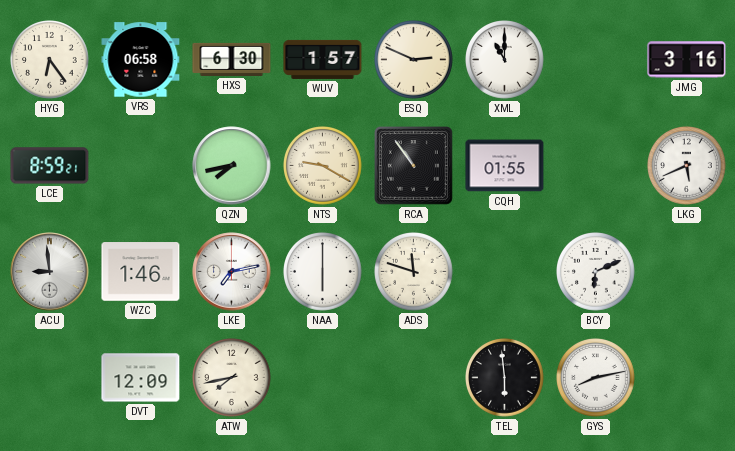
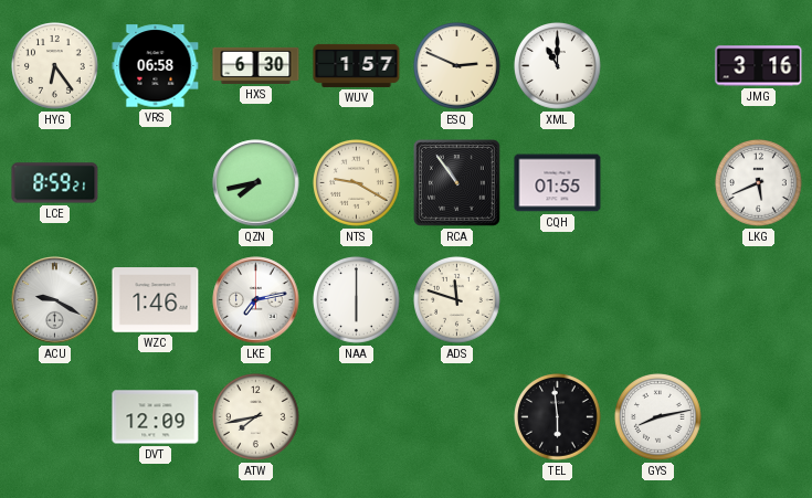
ACU: 8:59 -> 9:20
BCY: 6:11 -> none
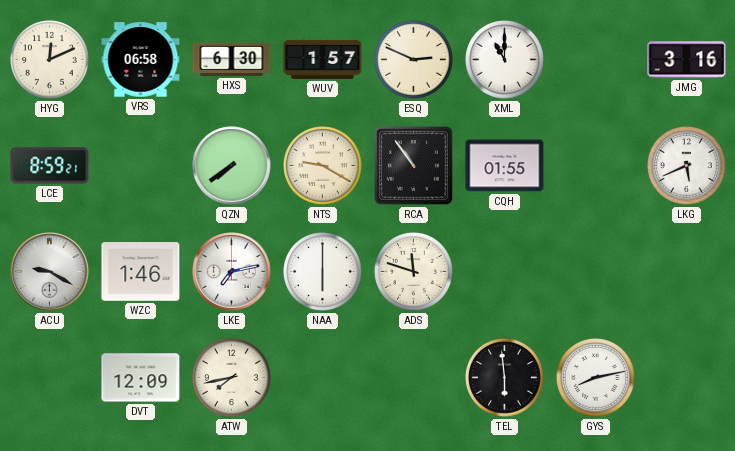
HYG: 6:24 -> 12:11
QZN: 7:43 -> 7:39
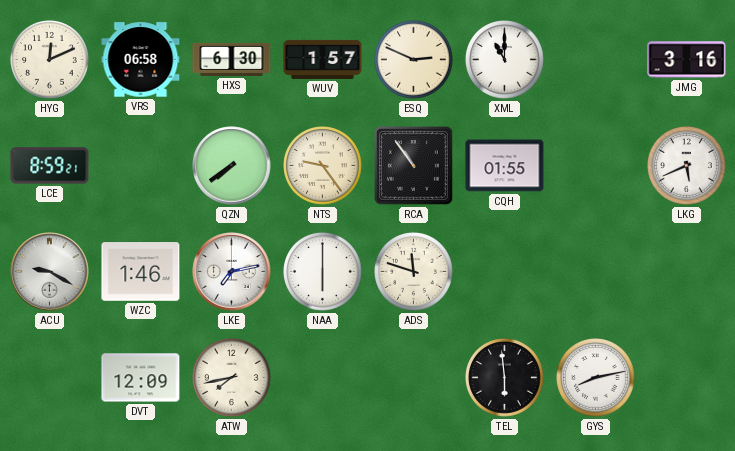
NTS: 9:20 -> 9:24
